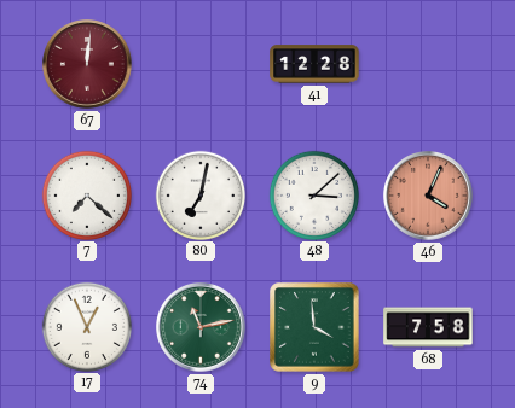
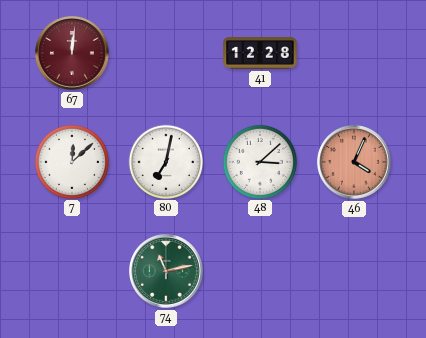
7: 7:22 -> 12:08
17: 12:56 -> none
9: 3:59 -> none
68: 7:58 -> none
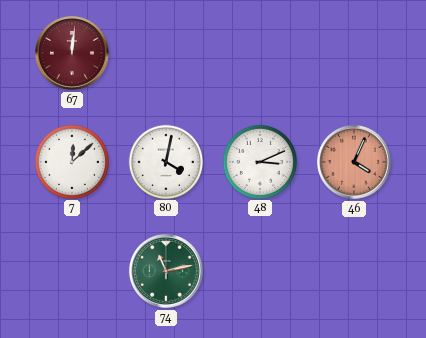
41: 12:28 -> none
80: 7:02 -> 4:02
48: 3:08 -> 3:11
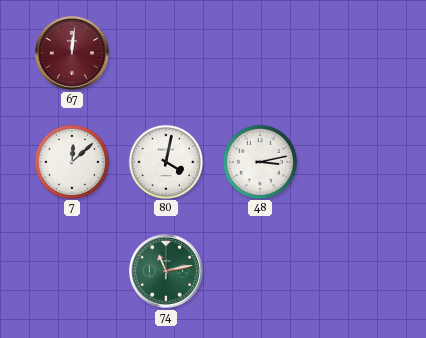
48: 3:11 -> 3:13
46: 4:04 -> none
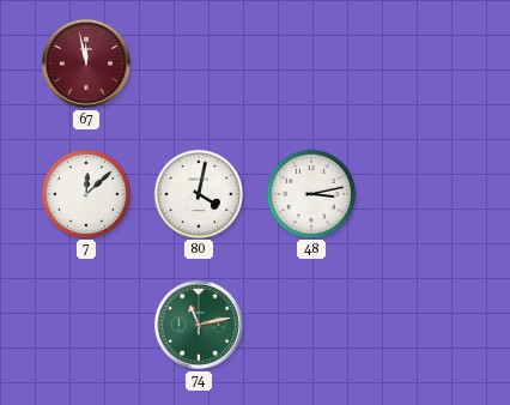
67: 12:01 -> 11:58
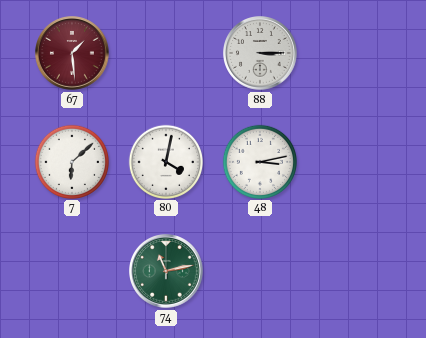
67: 11:58 -> 1:29
88: none -> 3:15
7: 12:08 -> 6:08
